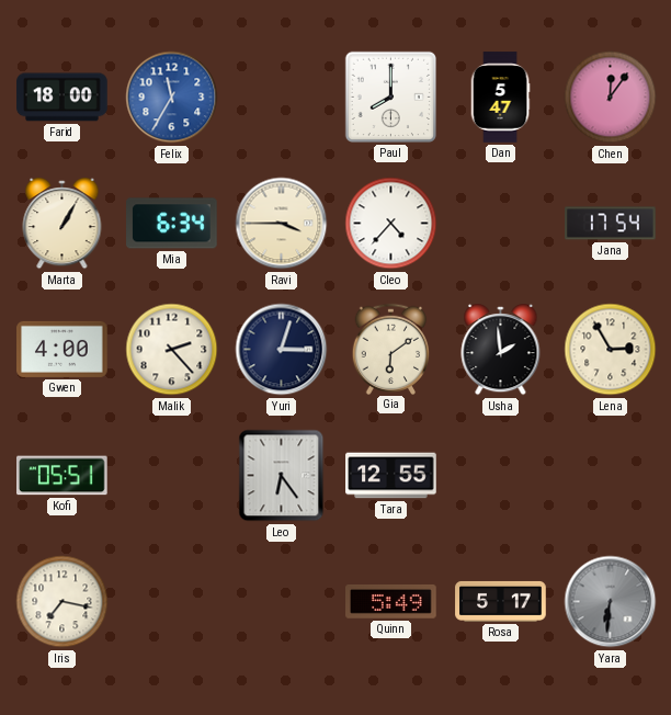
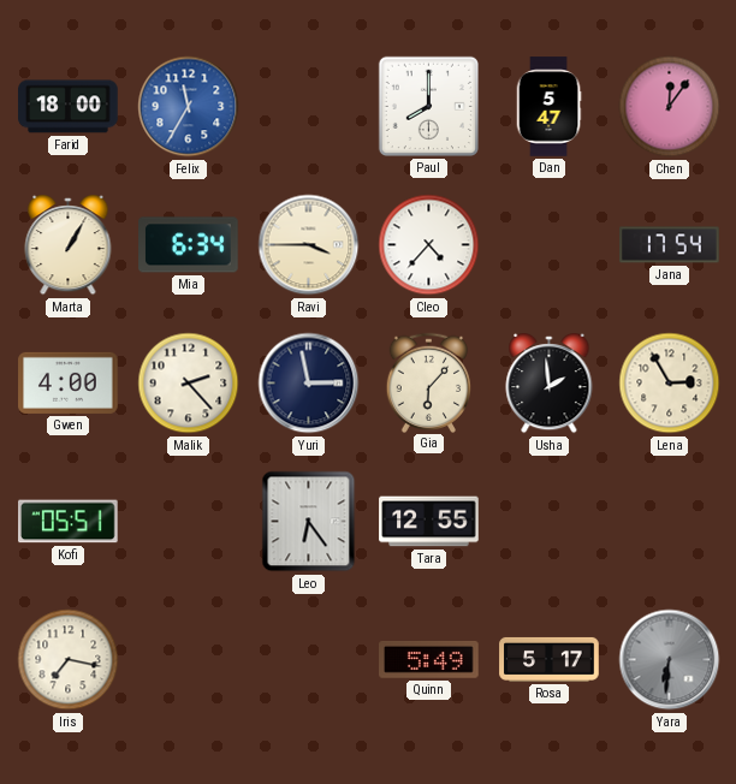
Yuri: 3:03 -> 2:58
Gia: 6:09 -> 6:07
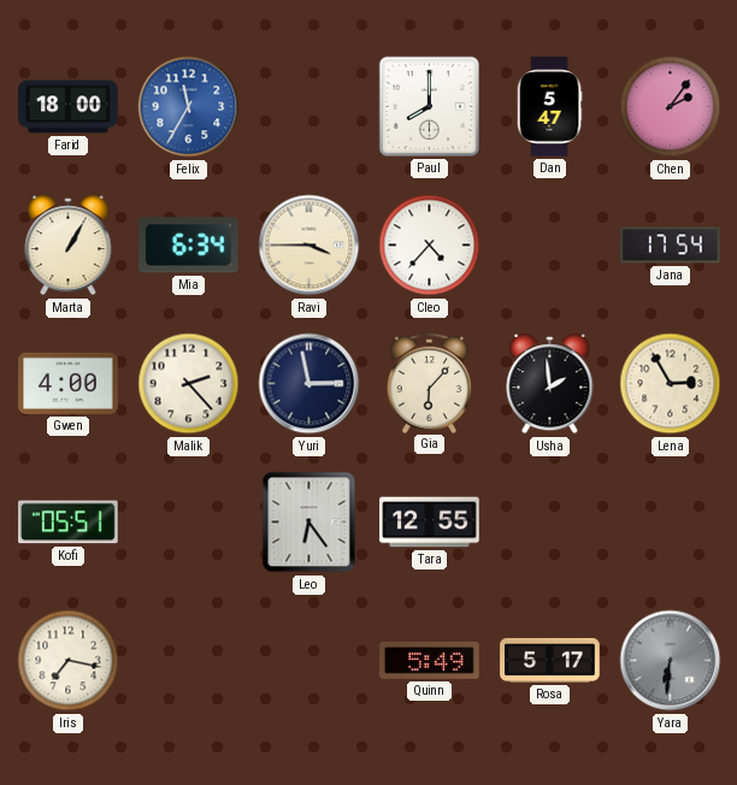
Chen: 12:06 -> 2:06
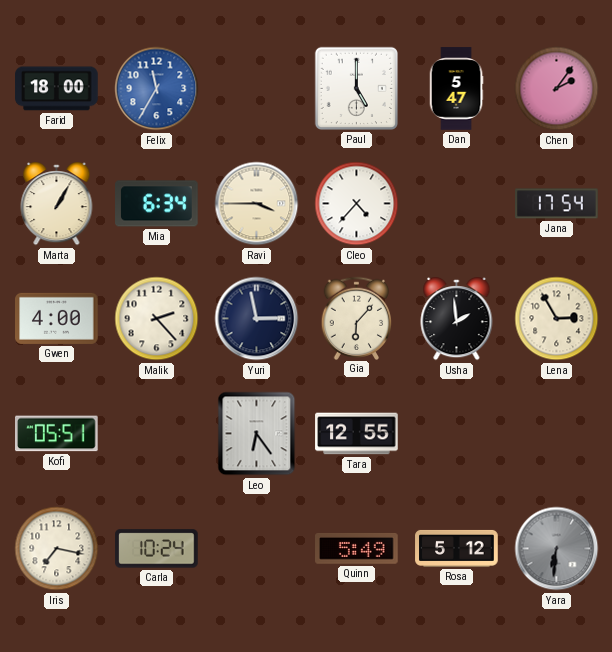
Paul: 8:00 -> 5:00
Carla: none -> 10:24
Rosa: 5:17 -> 5:12
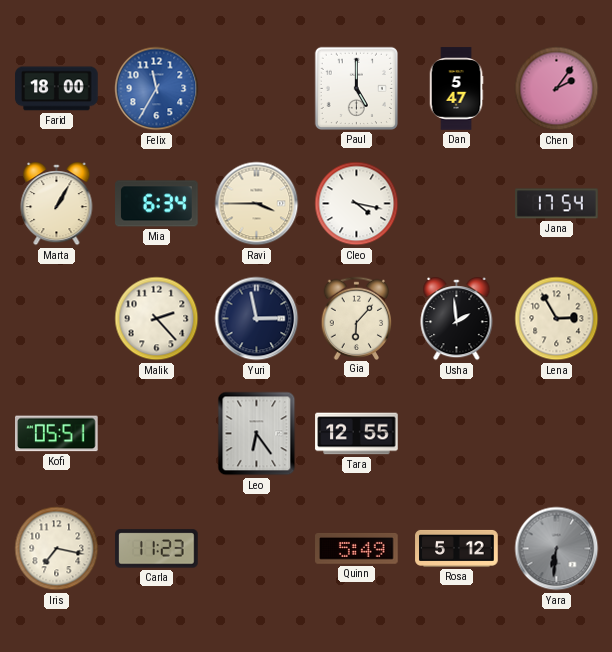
Cleo: 4:37 -> 4:17
Gwen: 4:00 -> none
Carla: 10:24 -> 11:23
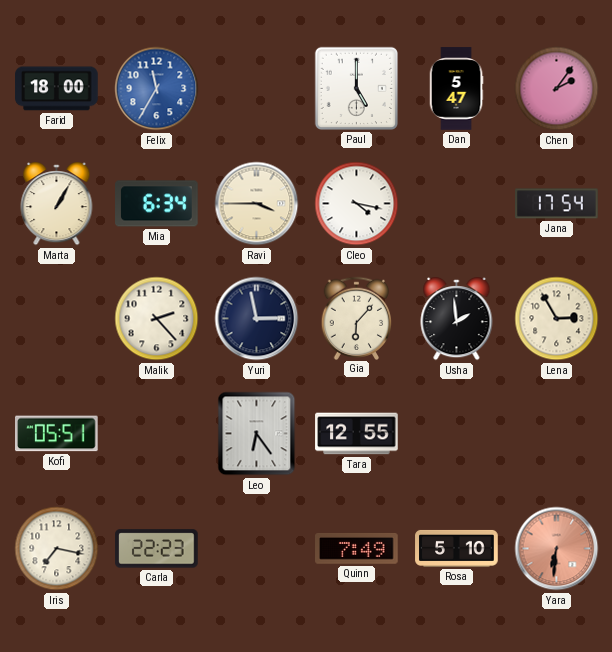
Carla: 11:23 -> 22:23
Quinn: 5:49 -> 7:49
Rosa: 5:12 -> 5:10
Yara dial: grey -> salmon
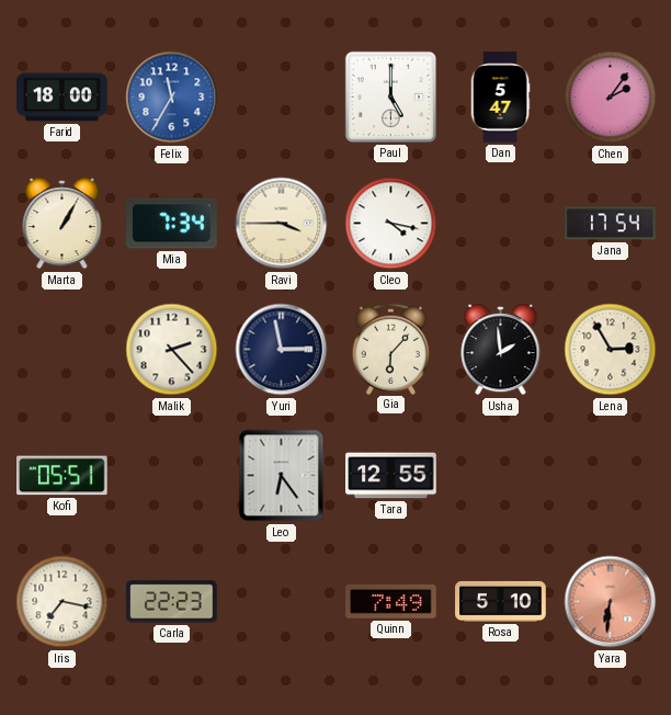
Mia: 6:34 -> 7:34
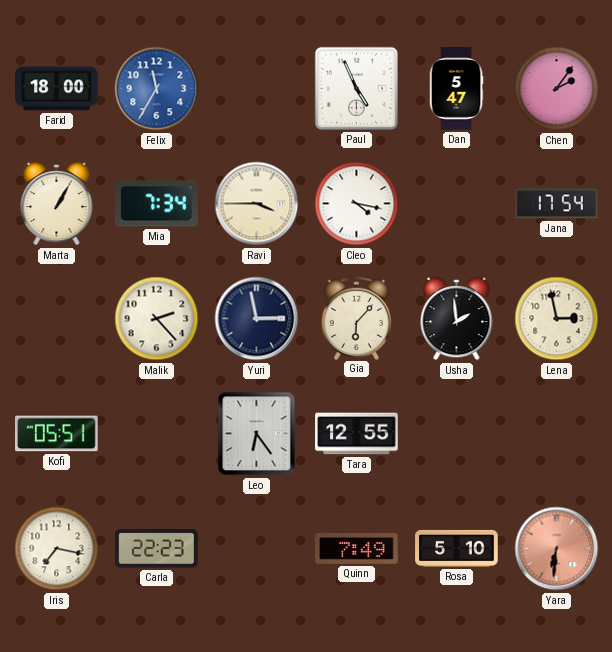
Paul: 5:00 -> 4:56
Lena: 2:55 -> 2:58
